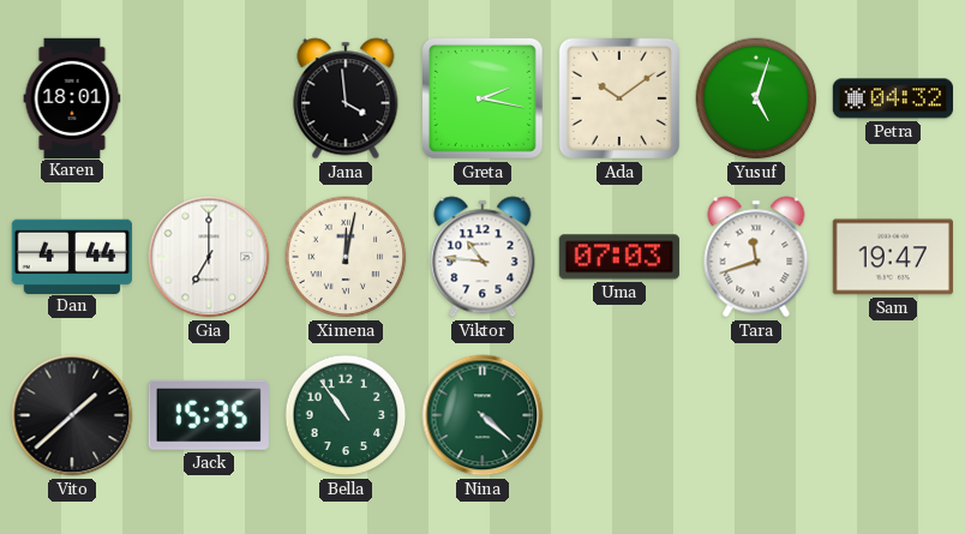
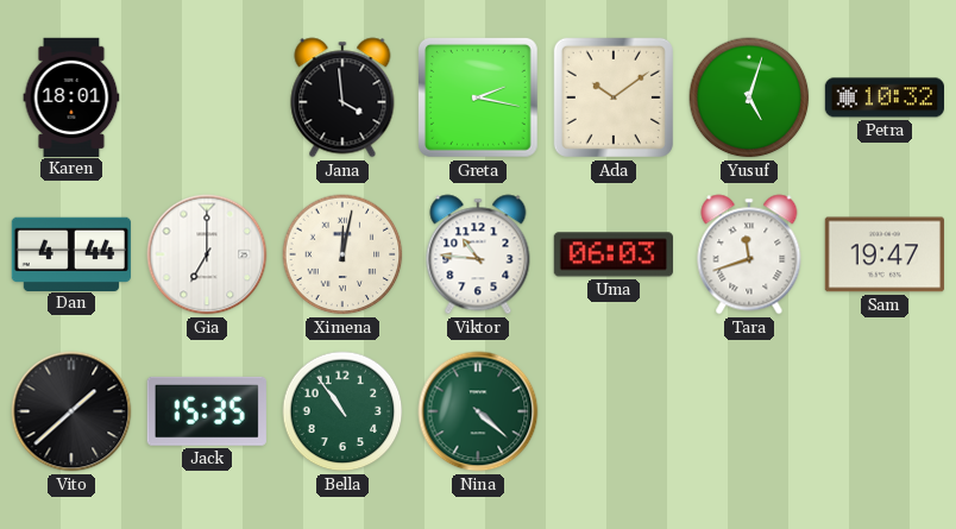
Petra: 04:32 -> 10:32
Uma: 07:03 -> 06:03
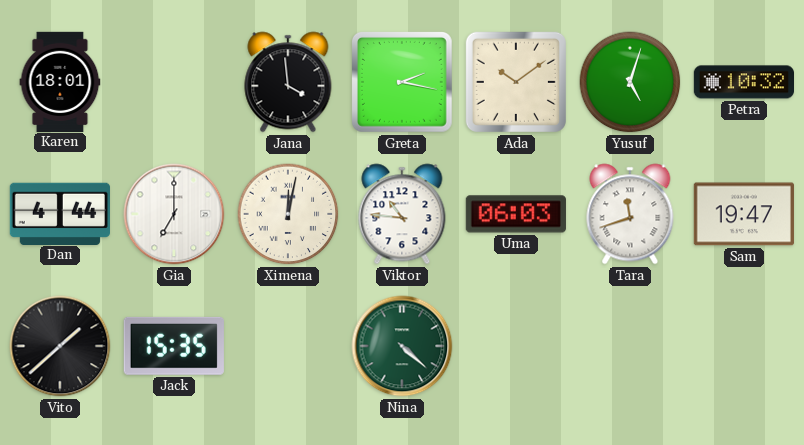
Bella: 10:54 -> none
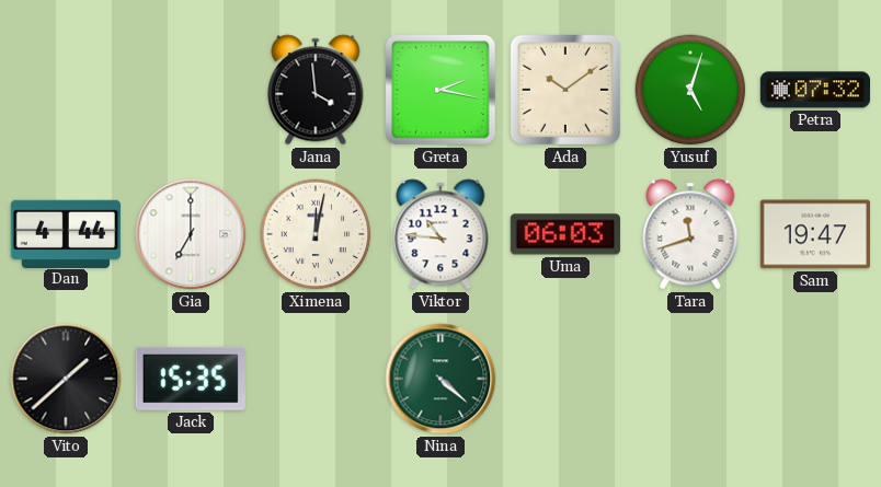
Karen: 18:01 -> none
Petra: 10:32 -> 07:32
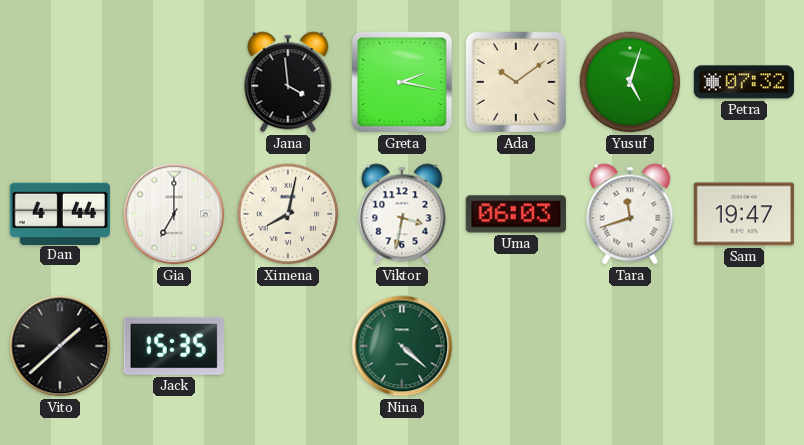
Ximena: 12:02 -> 8:02
Viktor: 10:46 -> 3:32
